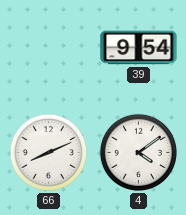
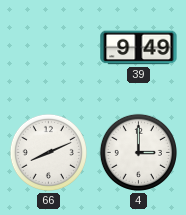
39: 9:54 -> 9:49
4: 4:09 -> 3:00
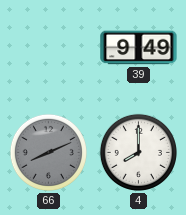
66 dial: white -> grey
4: 3:00 -> 8:00
